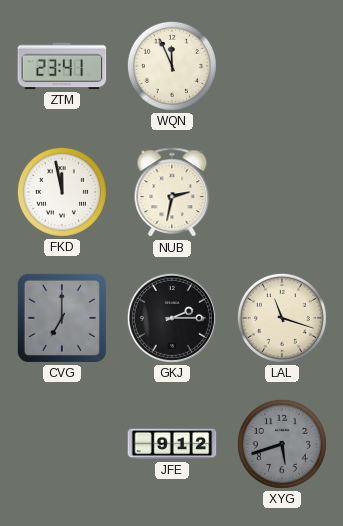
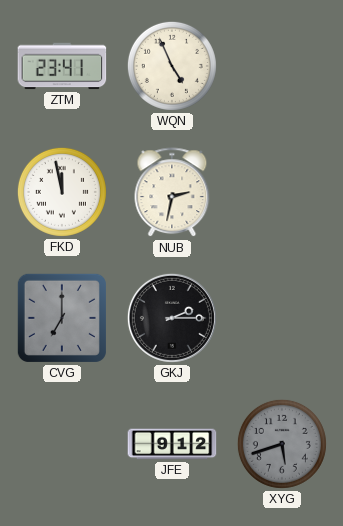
WQN: 11:56 -> 4:56
LAL: 11:18 -> none
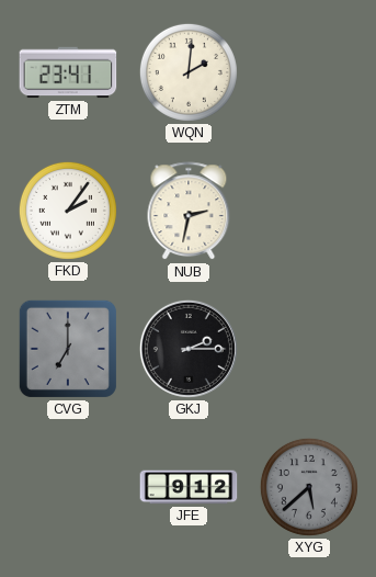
WQN: 4:56 -> 2:01
FKD: 11:58 -> 2:06
XYG: 5:42 -> 5:38
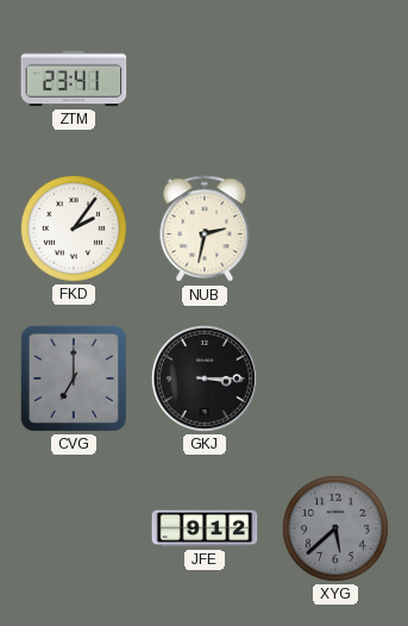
WQN: 2:01 -> none
GKJ: 2:15 -> 3:15
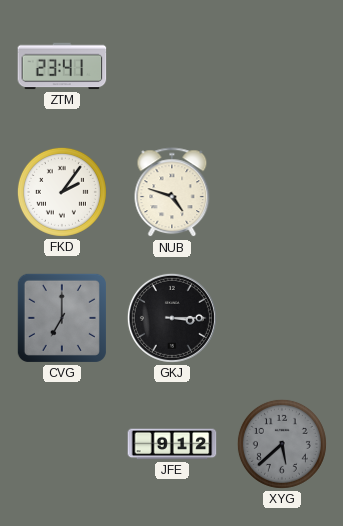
NUB: 2:32 -> 4:48
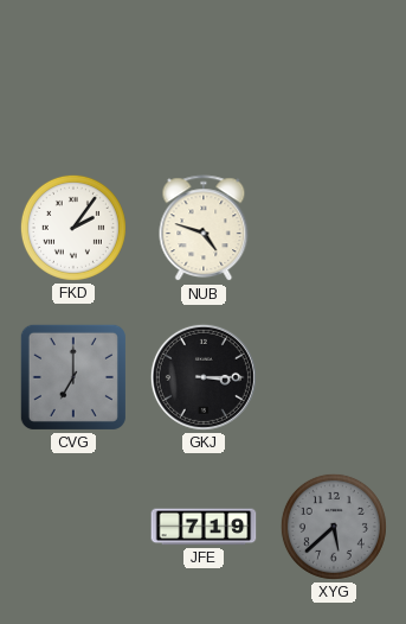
ZTM: 23:41 -> none
JFE: 9:12 -> 7:19
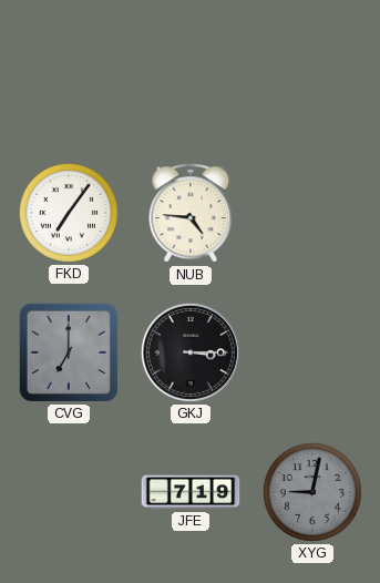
FKD: 2:06 -> 7:06
NUB: 4:48 -> 4:46
XYG: 5:38 -> 9:02
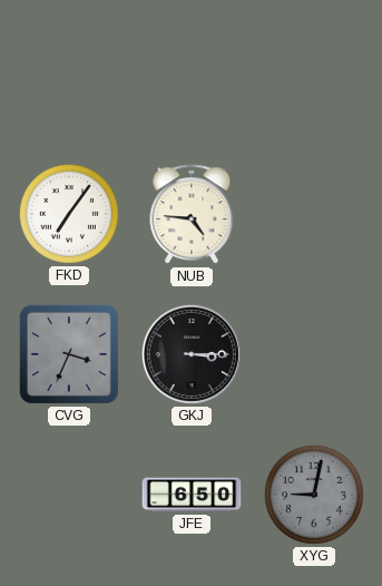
CVG: 7:00 -> 3:34
JFE: 7:19 -> 6:50
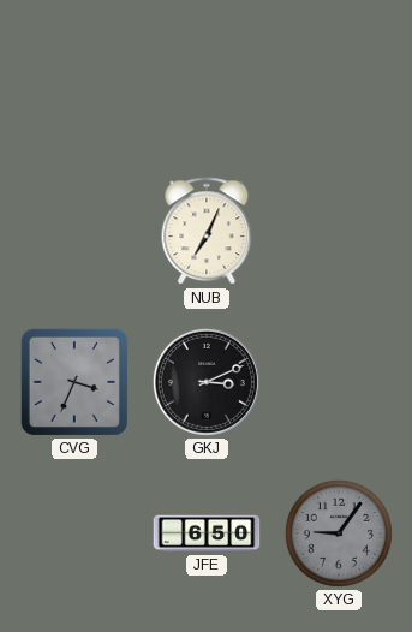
FKD: 7:06 -> none
NUB: 4:46 -> 7:04
GKJ: 3:15 -> 3:11
XYG: 9:02 -> 9:06
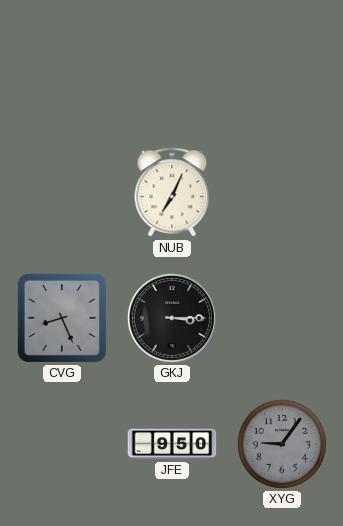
CVG: 3:34 -> 8:26
GKJ: 3:11 -> 3:15
JFE: 6:50 -> 9:50
